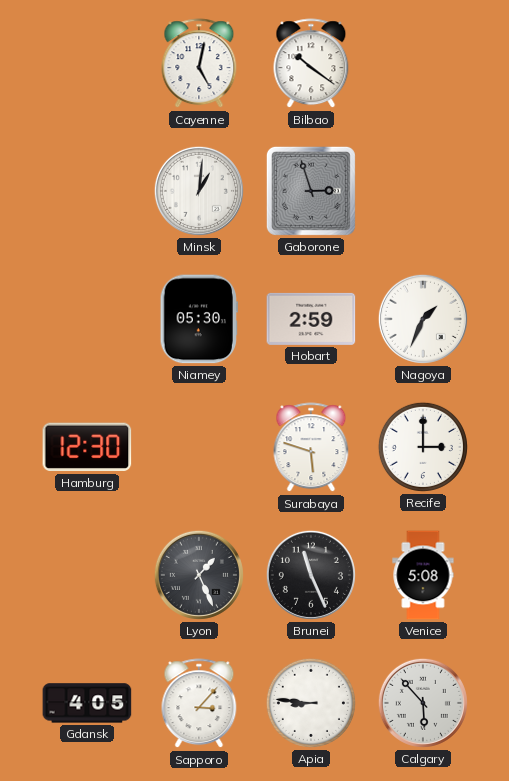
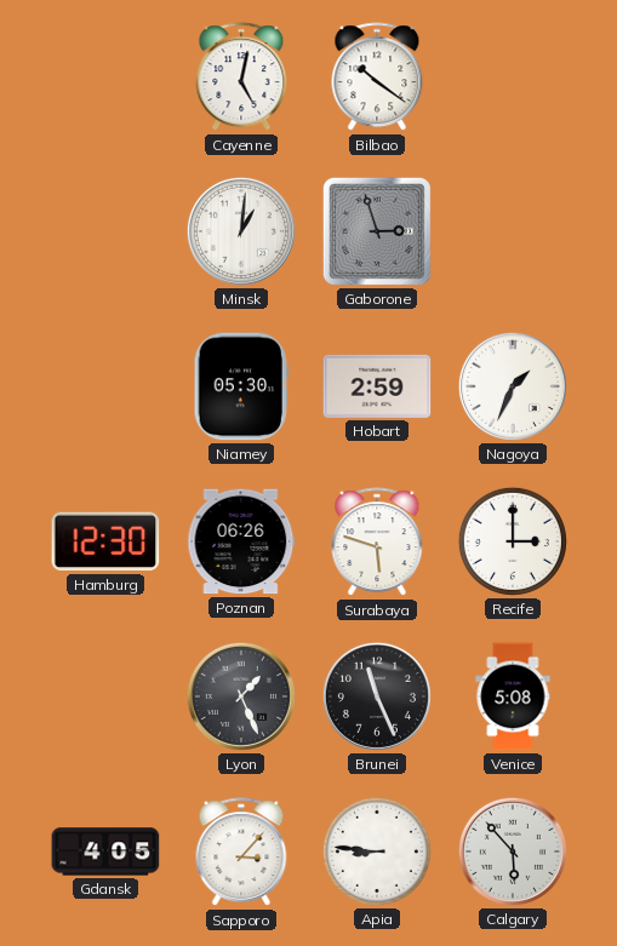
Poznan: none -> 06:26
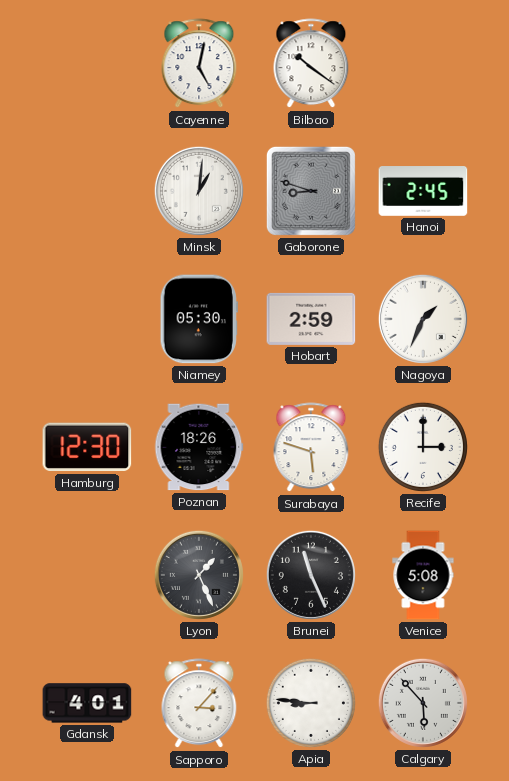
Gaborone: 2:57 -> 8:48
Hanoi: none -> 2:45
Poznan: 06:26 -> 18:26
Gdansk: 4:05 -> 4:01
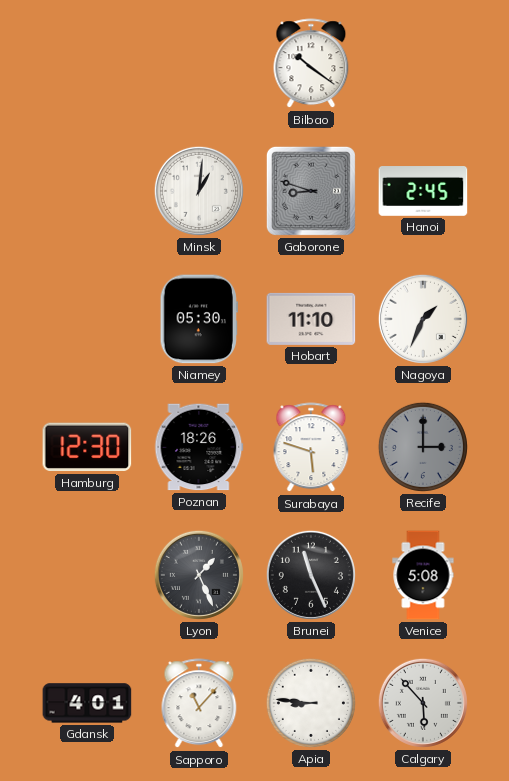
Cayenne: 5:02 -> none
Hobart: 2:59 -> 11:10
Recife dial: white -> grey
Sapporo: 3:07 -> 11:07
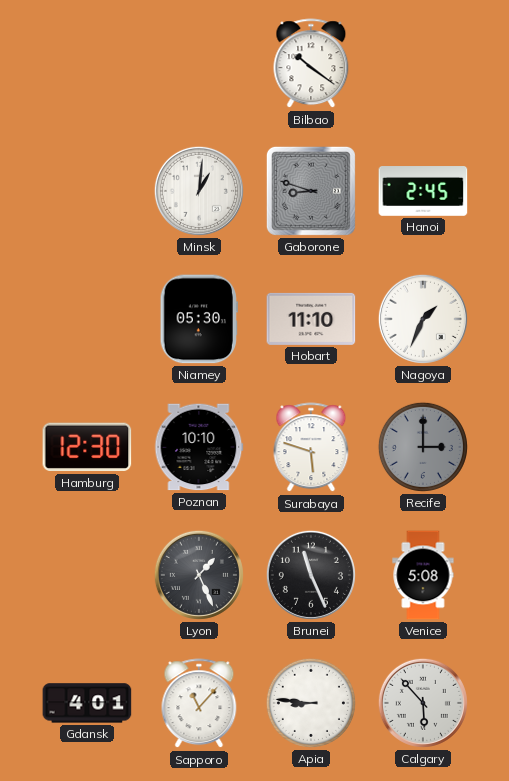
Poznan: 18:26 -> 10:10
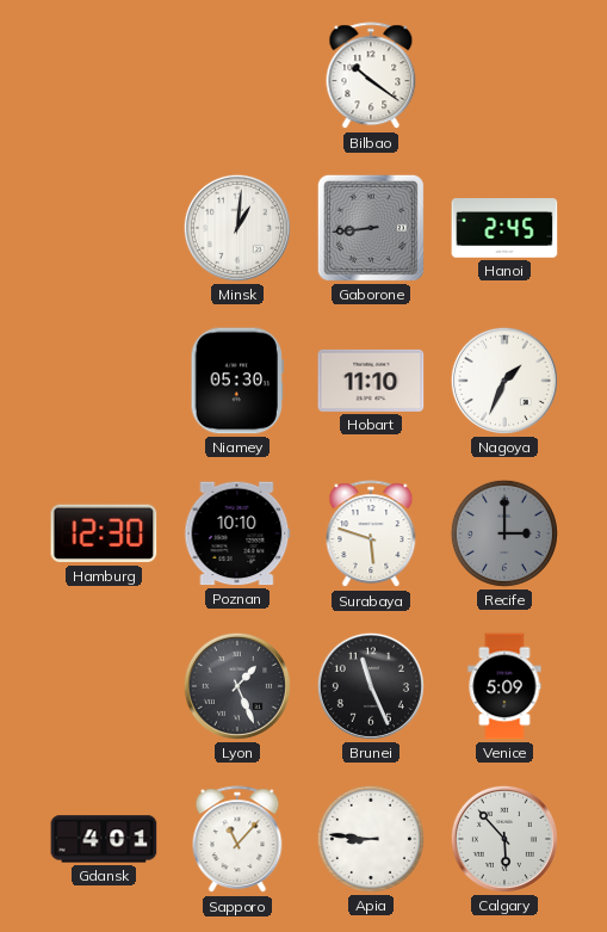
Gaborone: 8:48 -> 8:44
Venice: 5:08 -> 5:09
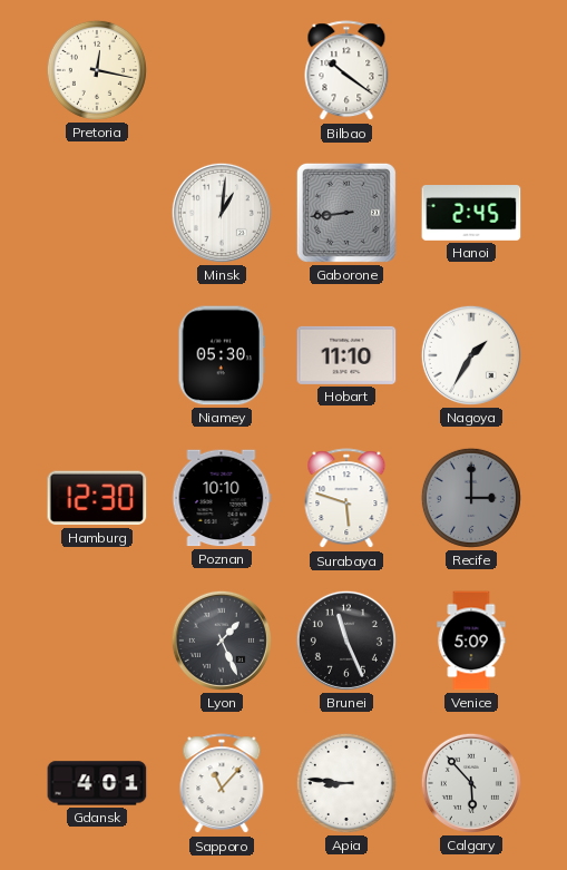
Pretoria: none -> 12:17
Nagoya: 1:34 -> 1:35
